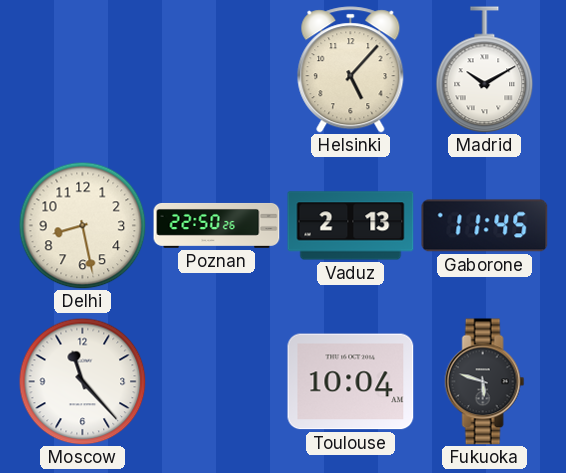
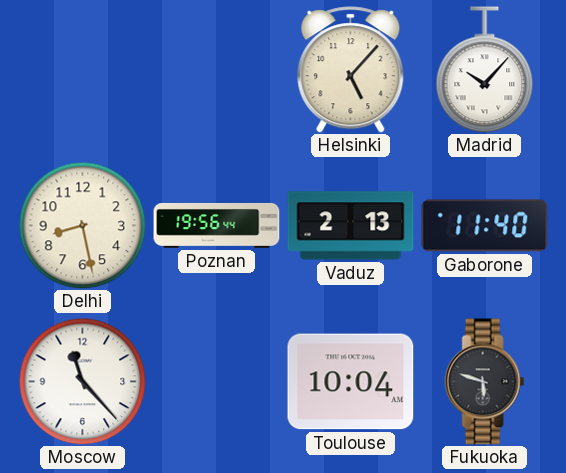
Madrid: 10:10 -> 10:07
Poznan: 22:50 -> 19:56
Gaborone: 11:45 -> 11:40
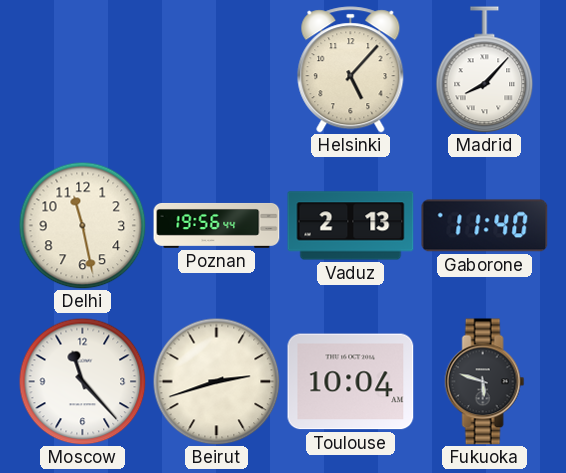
Madrid: 10:07 -> 8:07
Delhi: 8:28 -> 11:28
Beirut: none -> 2:42
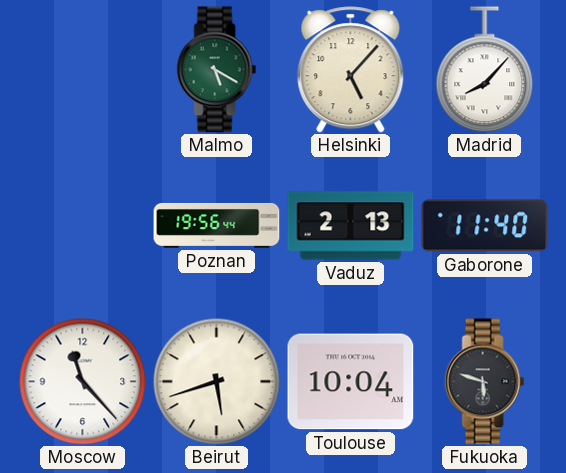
Malmo: none -> 5:20
Delhi: 11:28 -> none
Beirut: 2:42 -> 5:42
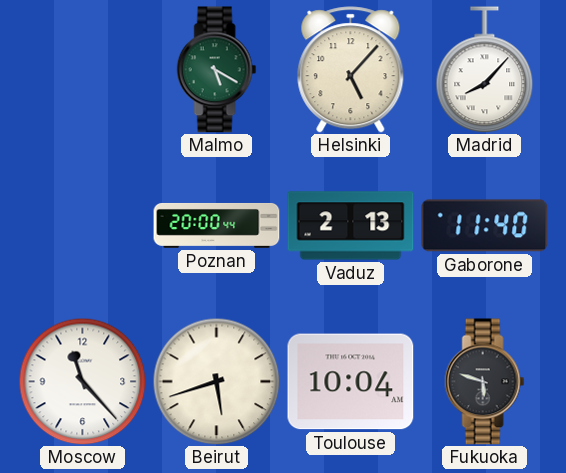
Poznan: 19:56 -> 20:00
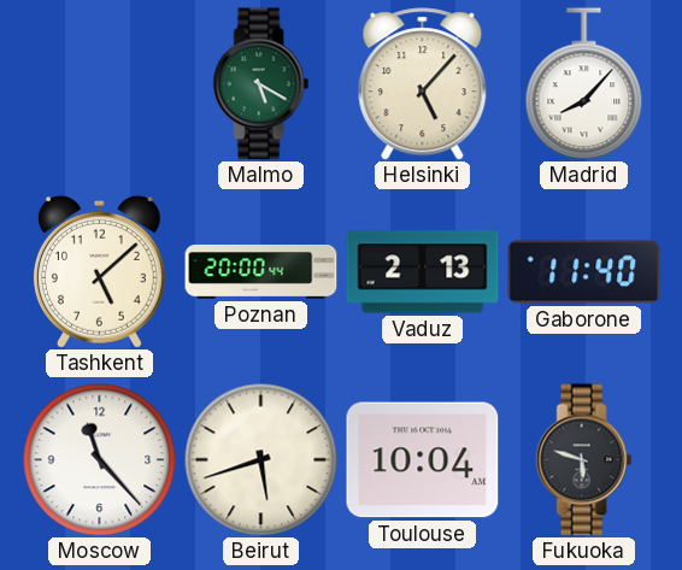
Tashkent: none -> 5:08
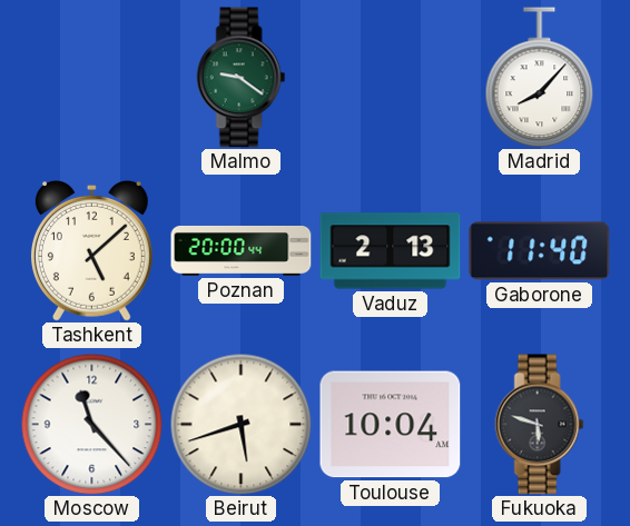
Malmo: 5:20 -> 9:21
Helsinki: 5:07 -> none
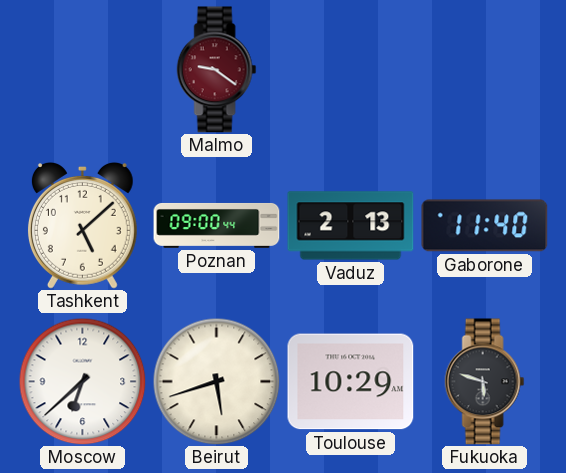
Malmo dial: green -> burgundy
Madrid: 8:07 -> none
Poznan: 20:00 -> 09:00
Moscow: 11:23 -> 6:38
Toulouse: 10:04 -> 10:29
